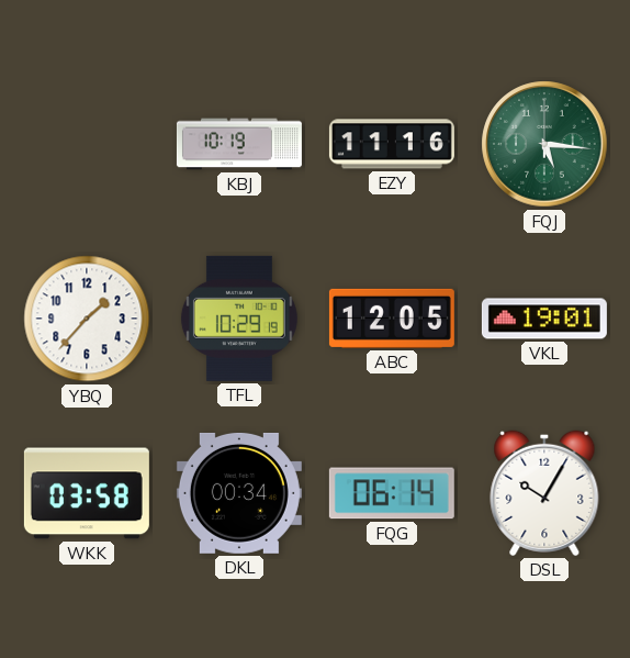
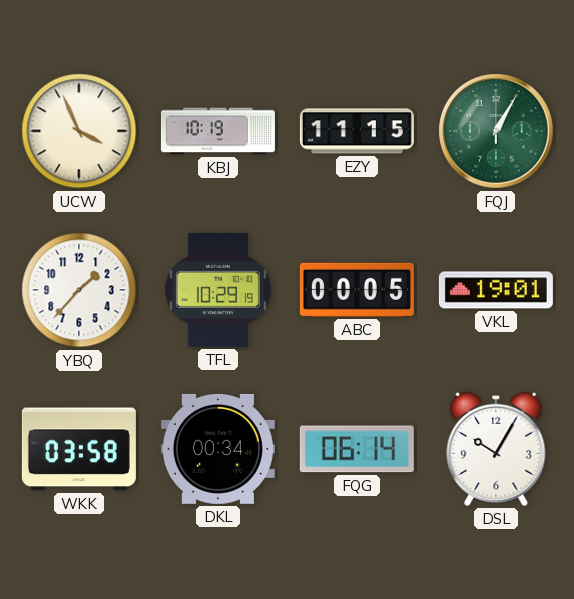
UCW: none -> 3:56
EZY: 11:16 -> 11:15
FQJ: 5:16 -> 1:05
ABC: 12:05 -> 00:05
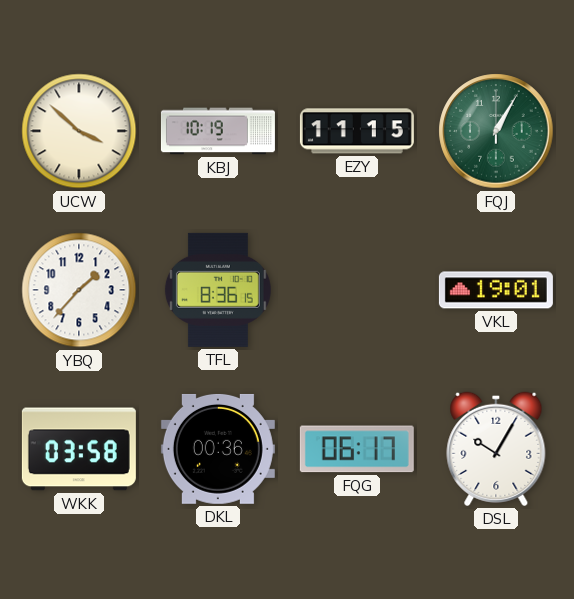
UCW: 3:56 -> 3:52
TFL: 10:29 -> 8:36
ABC: 00:05 -> none
DKL: 00:34 -> 00:36
FQG: 06:14 -> 06:17
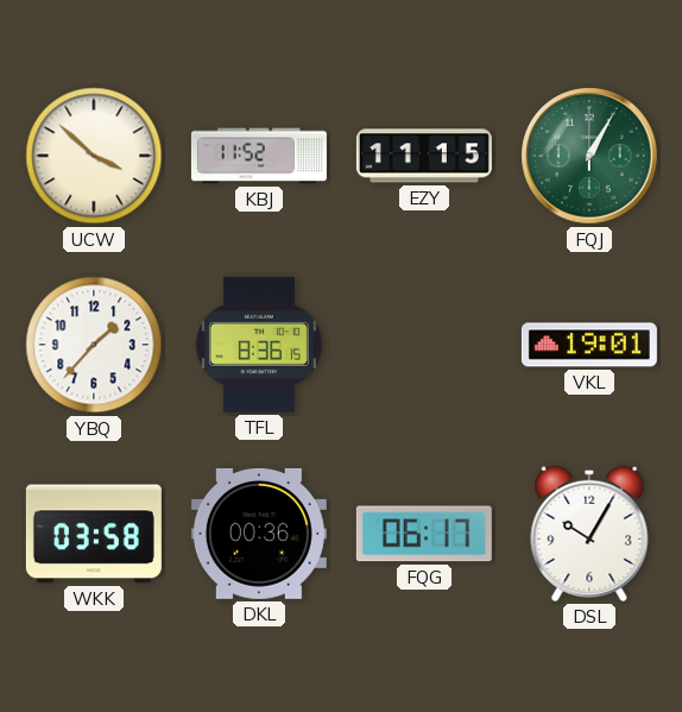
KBJ: 10:19 -> 11:52
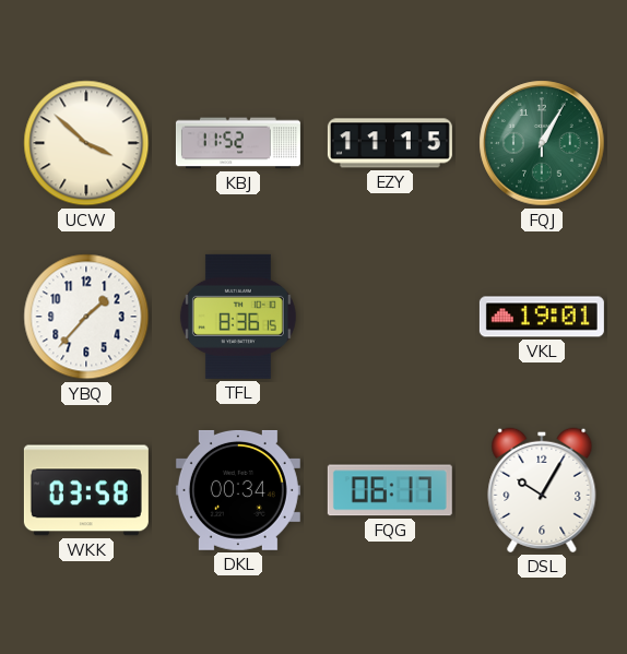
DKL: 00:36 -> 00:34
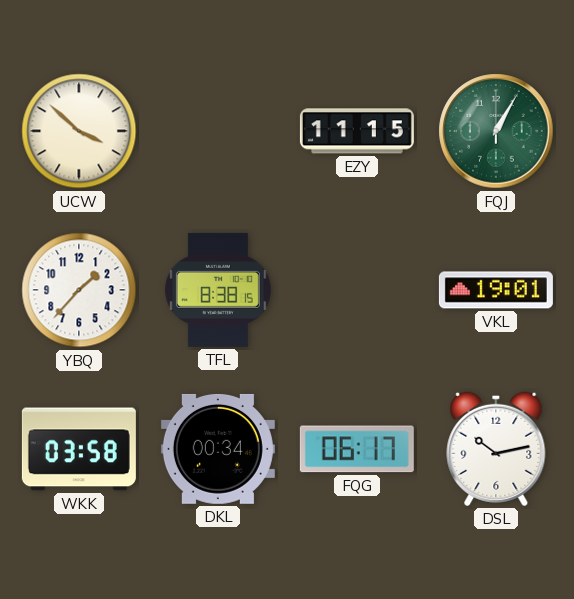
KBJ: 11:52 -> none
TFL: 8:36 -> 8:38
DSL: 10:05 -> 10:13
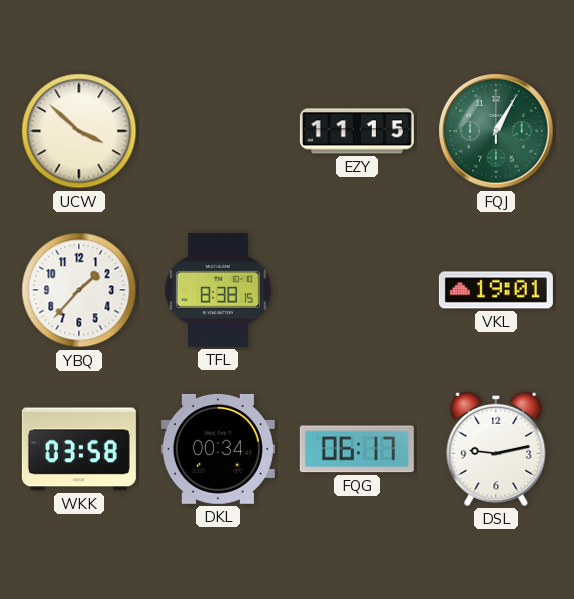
DSL: 10:13 -> 9:13
